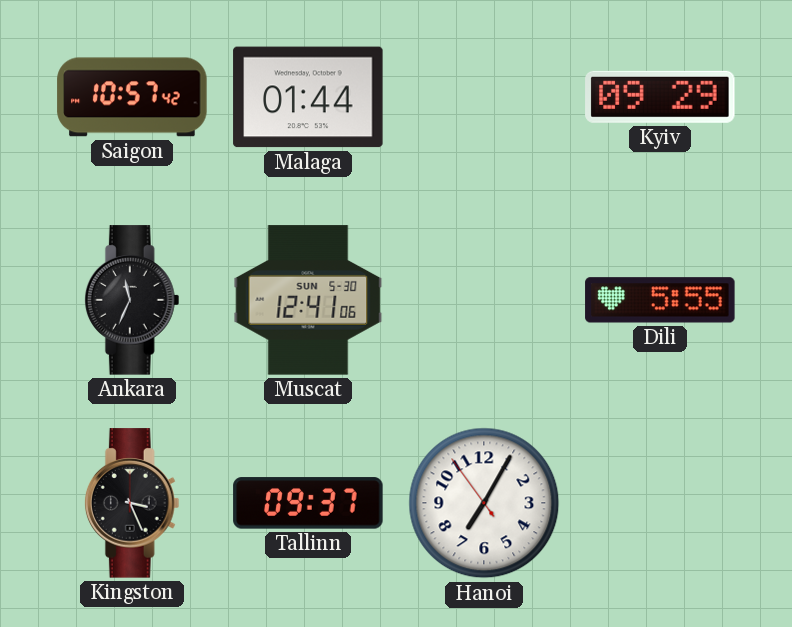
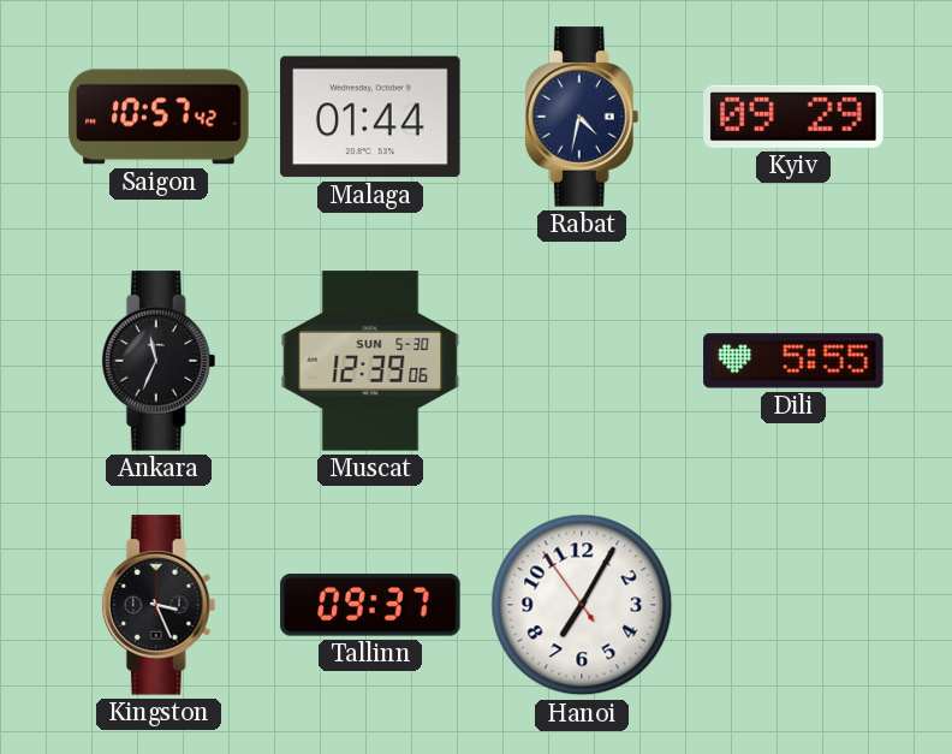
Rabat: none -> 4:32
Muscat: 12:41 -> 12:39
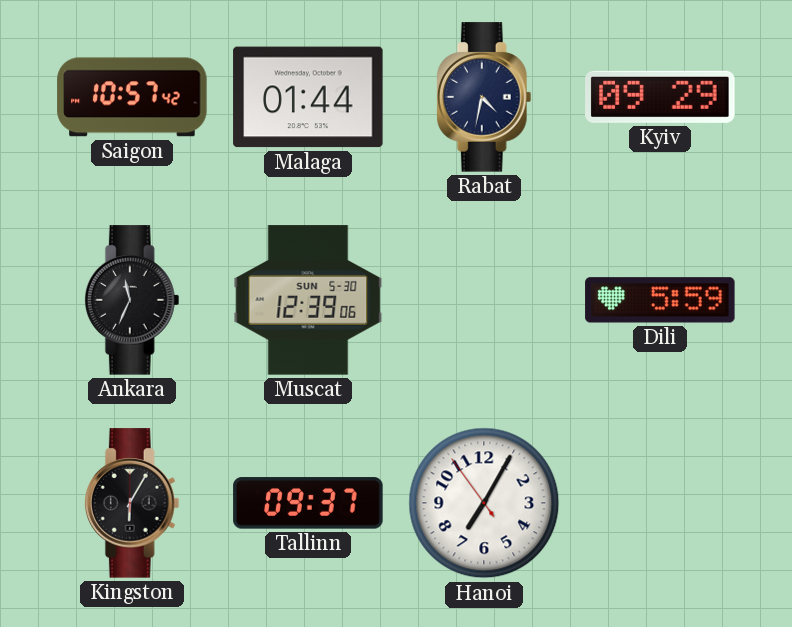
Dili: 5:55 -> 5:59
Kingston: 3:26 -> 6:05
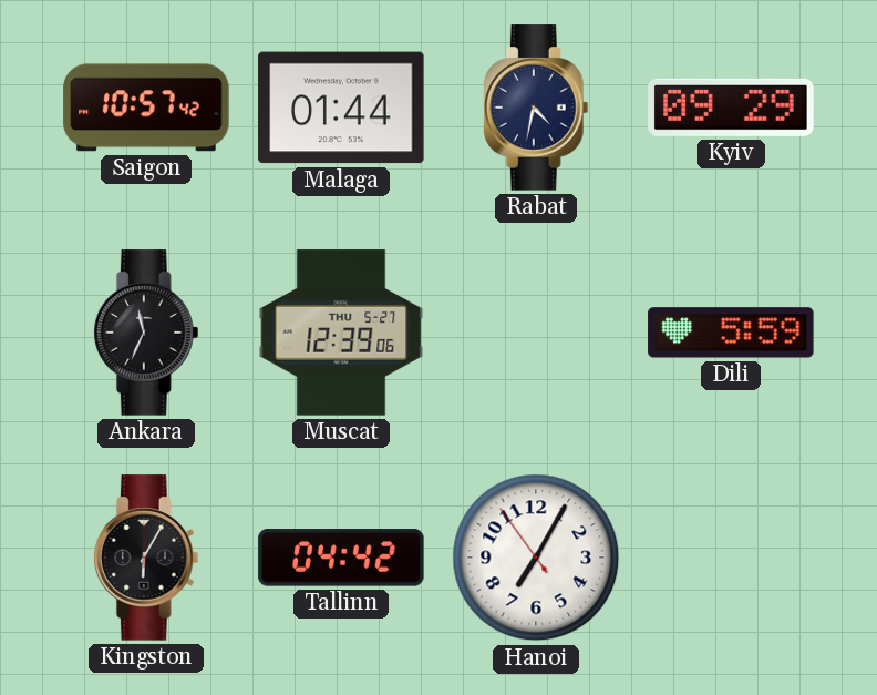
Muscat date: SUN 5-30 -> THU 5-27
Tallinn: 09:37 -> 04:42
